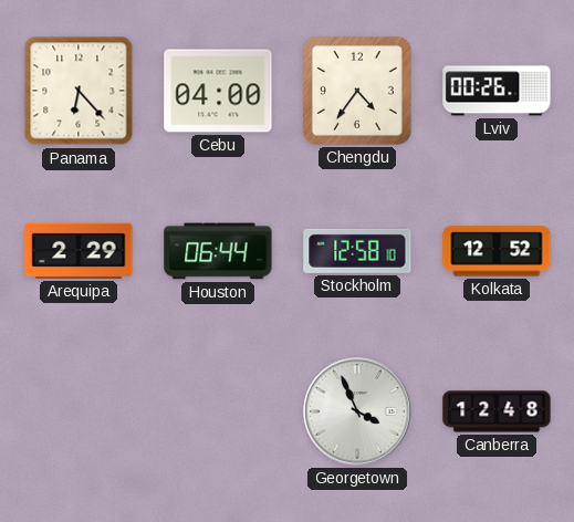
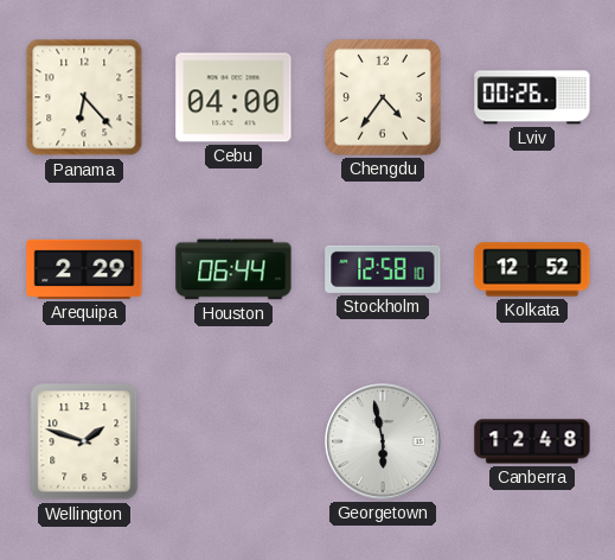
Wellington: none -> 1:48
Georgetown: 3:56 -> 5:58
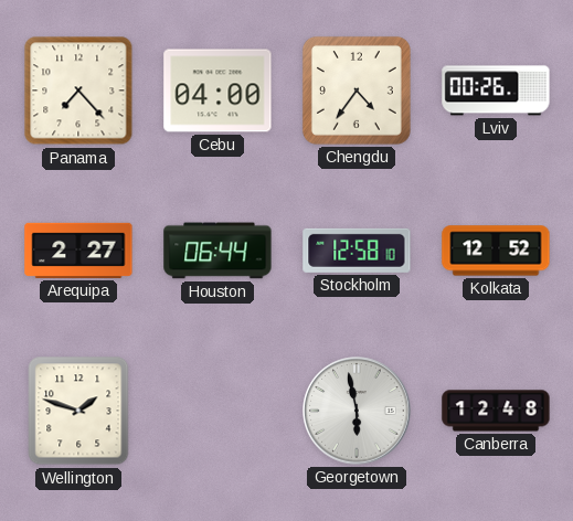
Panama: 6:23 -> 7:23
Arequipa: 2:29 -> 2:27
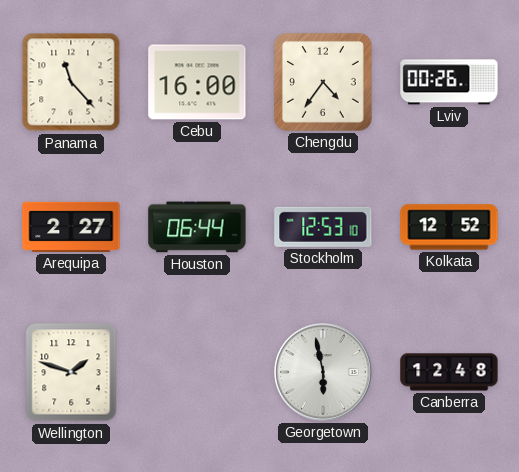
Panama: 7:23 -> 11:23
Cebu: 04:00 -> 16:00
Stockholm: 12:58 -> 12:53
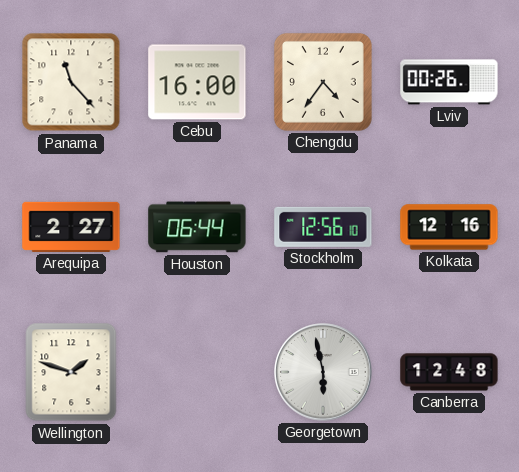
Stockholm: 12:53 -> 12:56
Kolkata: 12:52 -> 12:16
